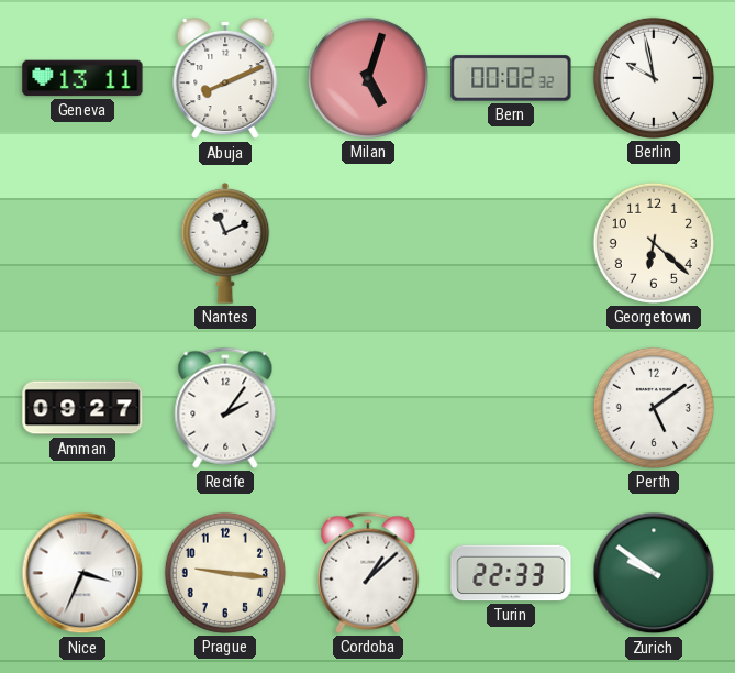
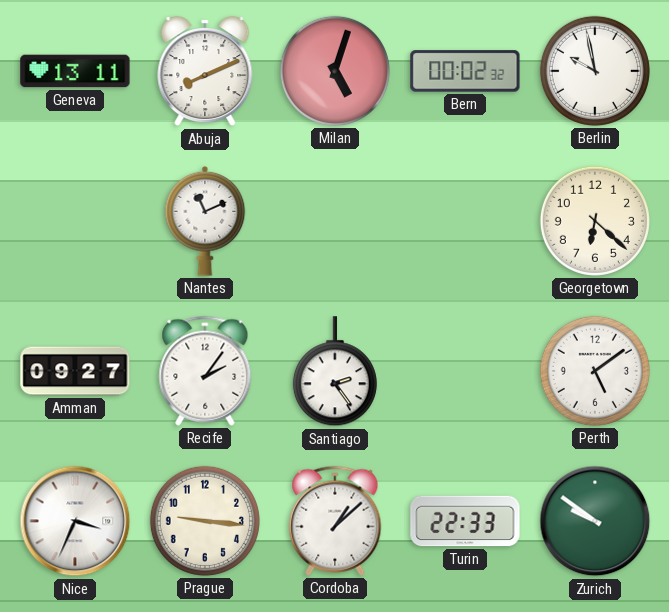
Santiago: none -> 2:24
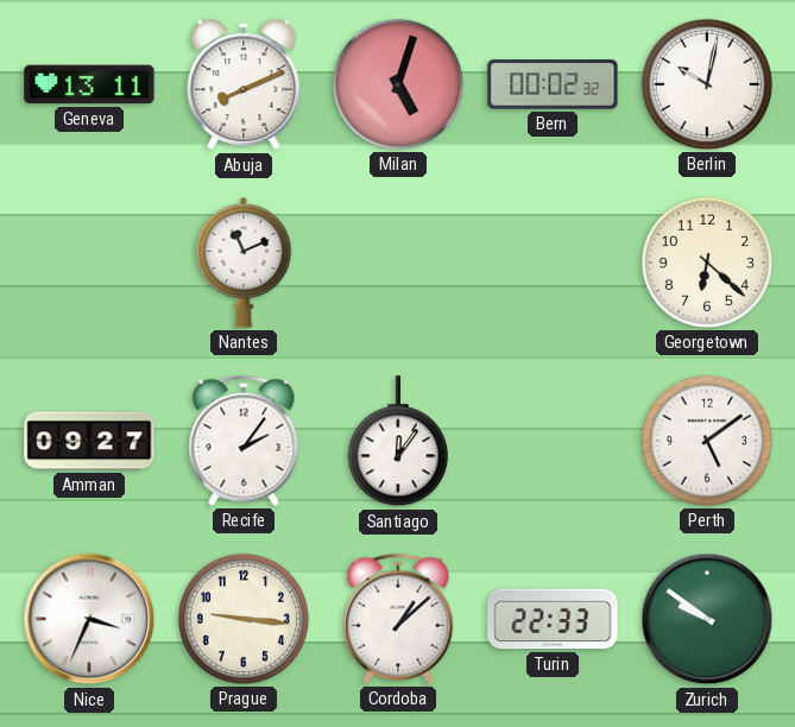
Berlin: 9:58 -> 10:02
Santiago: 2:24 -> 12:06
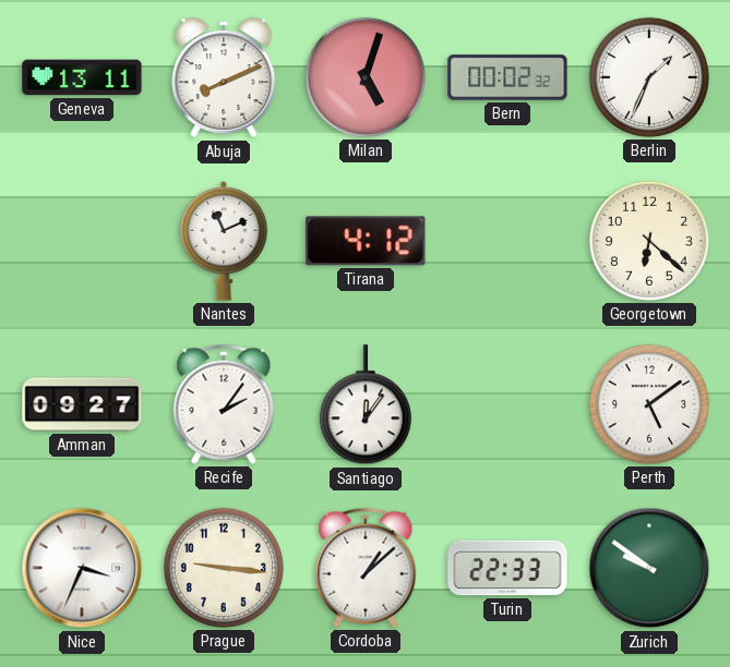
Berlin: 10:02 -> 1:34
Tirana: none -> 4:12
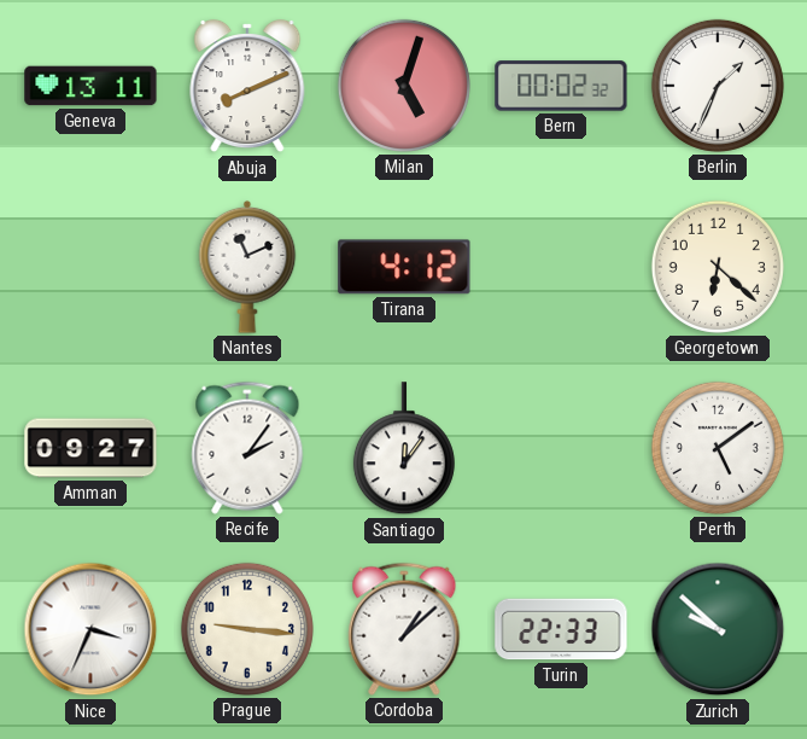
Zurich: 9:51 -> 9:52
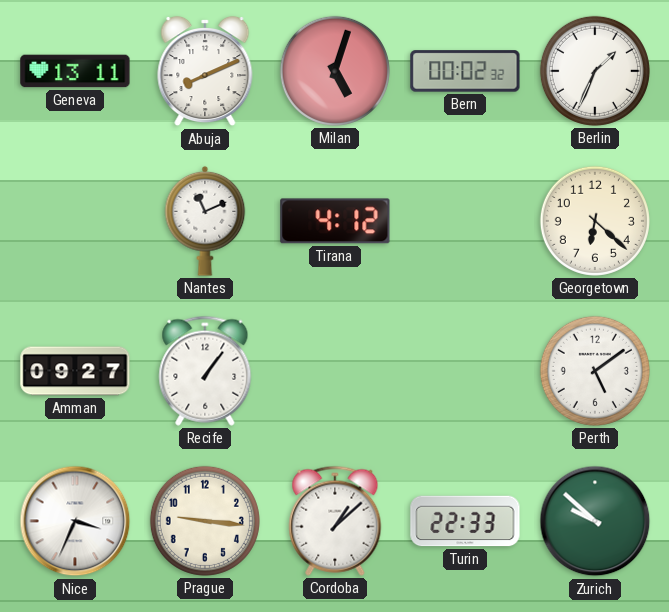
Recife: 2:06 -> 1:06
Santiago: 12:06 -> none
